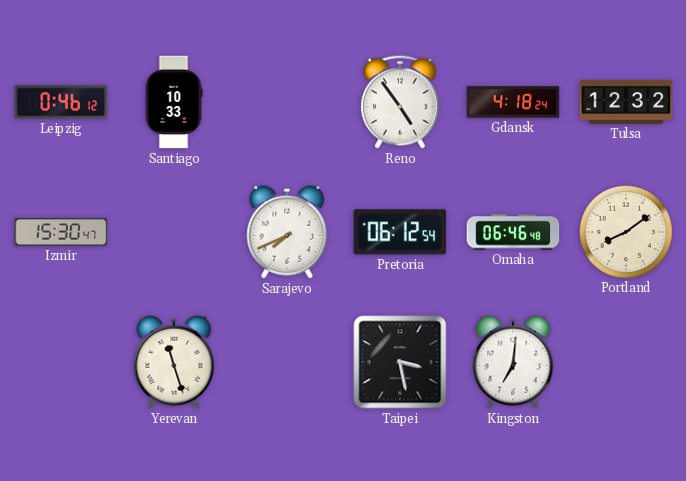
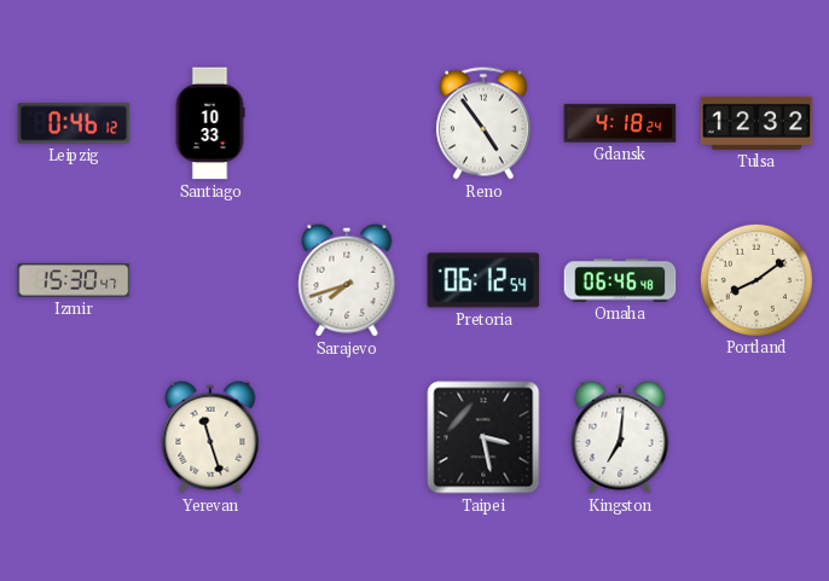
Sarajevo: 7:41 -> 7:42
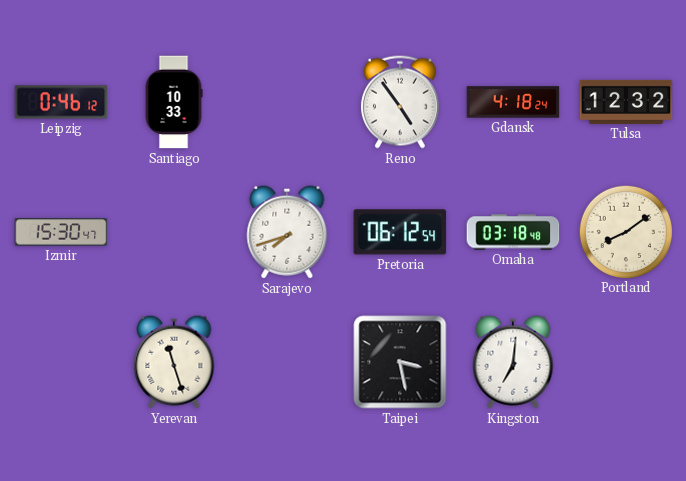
Omaha: 06:46 -> 03:18
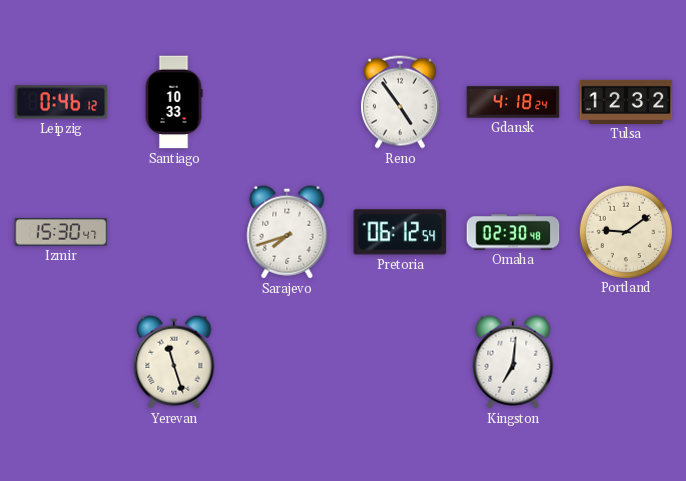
Omaha: 03:18 -> 02:30
Portland: 8:09 -> 9:09
Taipei: 3:28 -> none
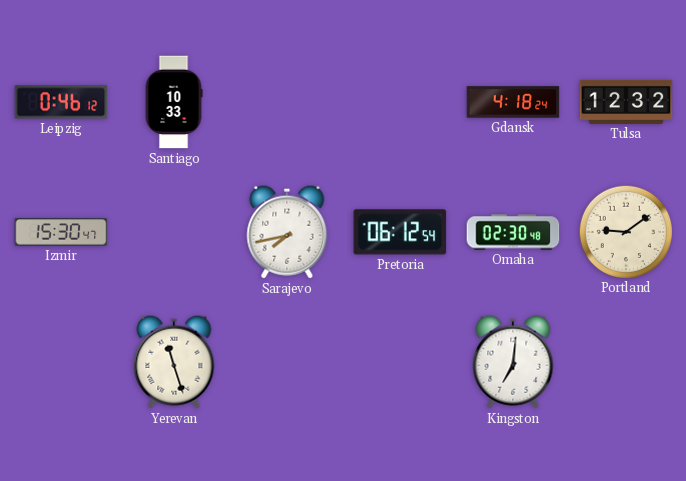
Reno: 4:54 -> none
Sarajevo: 7:42 -> 7:43
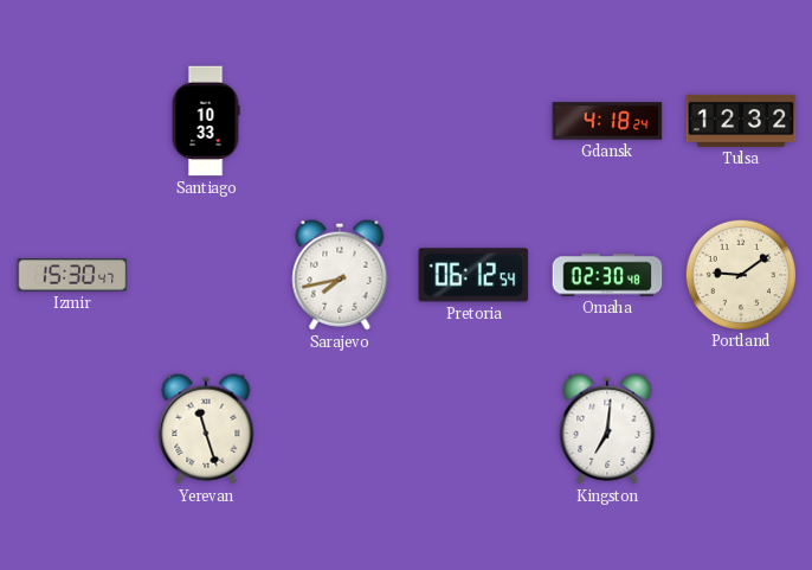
Leipzig: 0:46 -> none
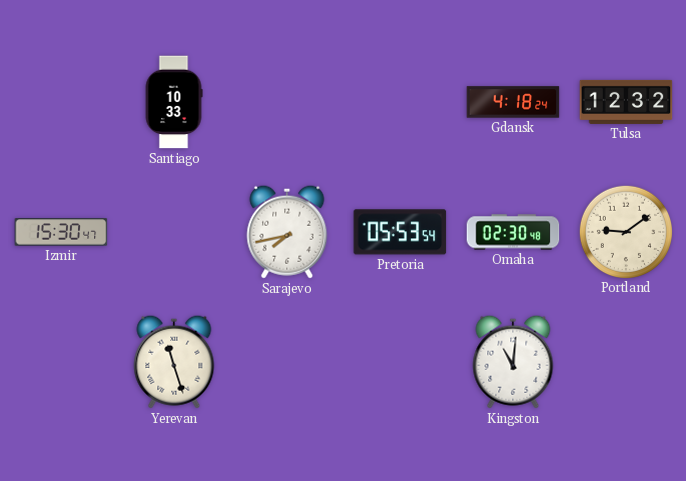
Pretoria: 06:12 -> 05:53
Kingston: 7:01 -> 11:01
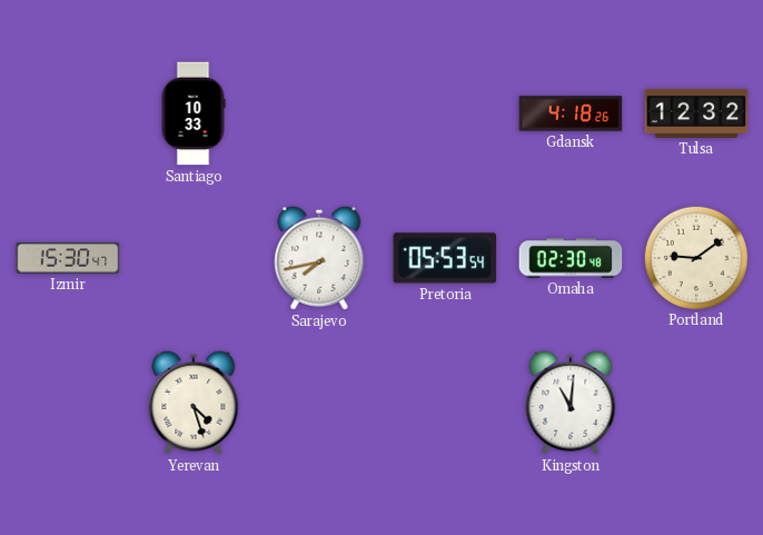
Gdansk: 4:18:24 -> 4:18:26
Yerevan: 11:27 -> 4:27
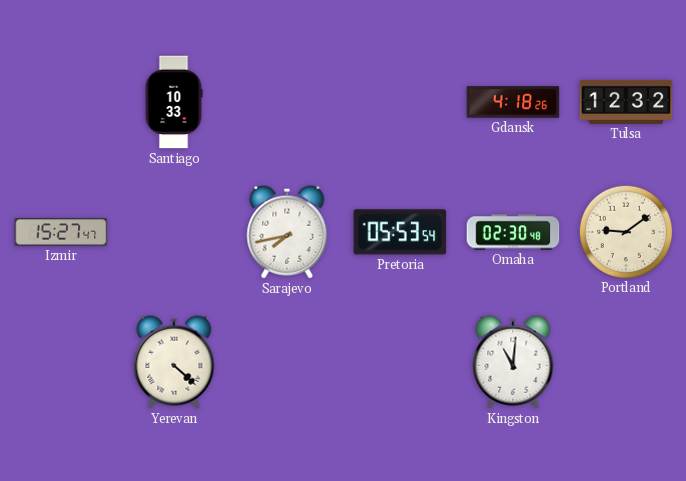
Izmir: 15:30 -> 15:27
Yerevan: 4:27 -> 4:22
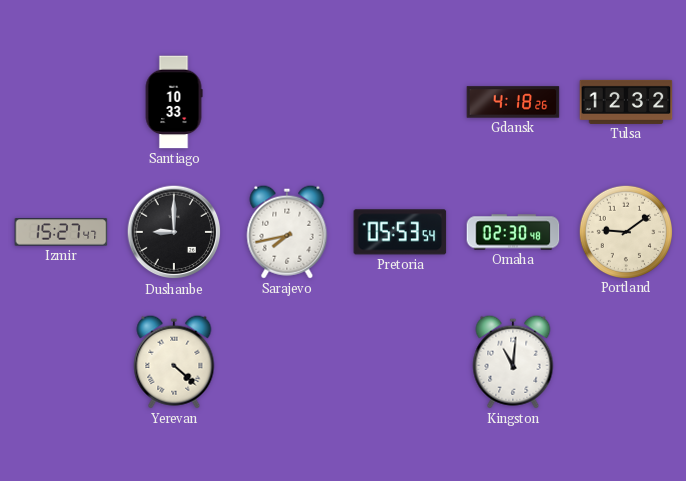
Dushanbe: none -> 9:00
